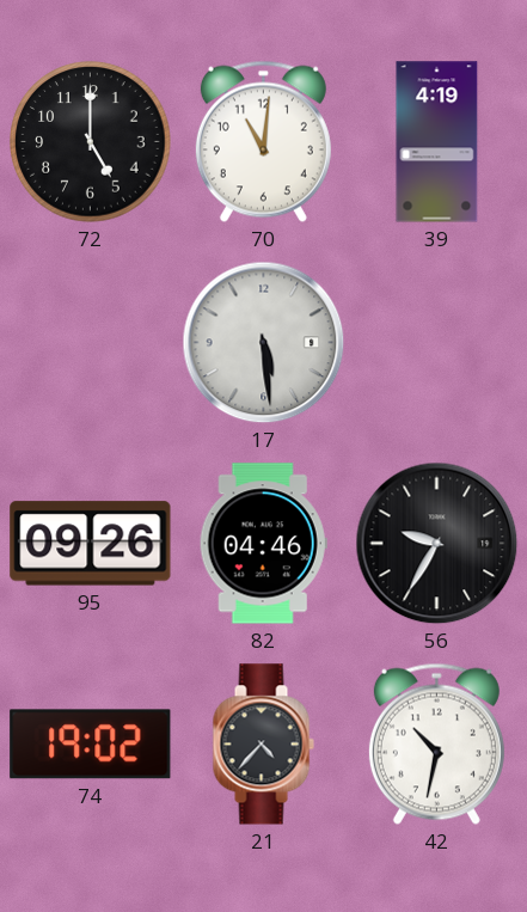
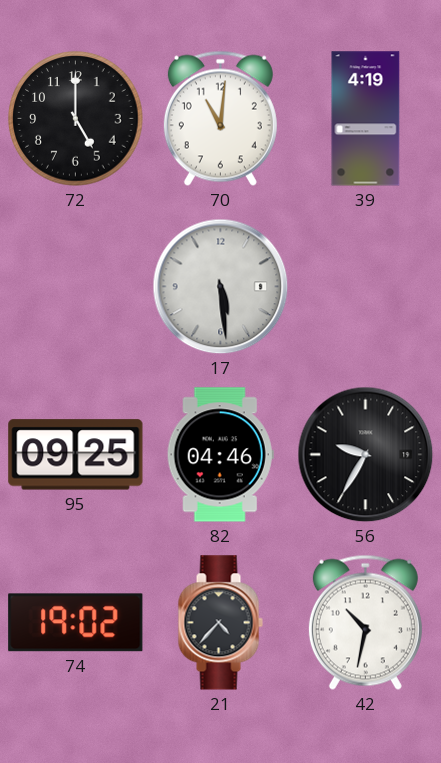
95: 09:26 -> 09:25
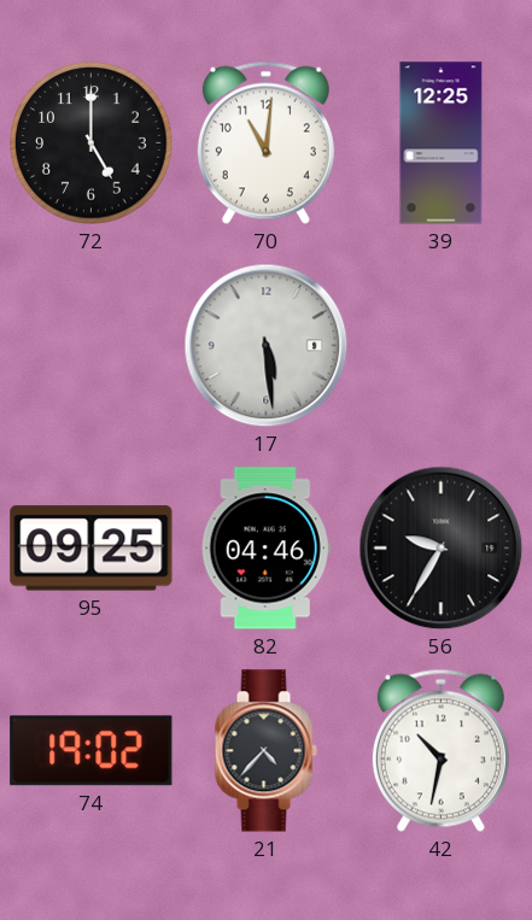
39: 4:19 -> 12:25
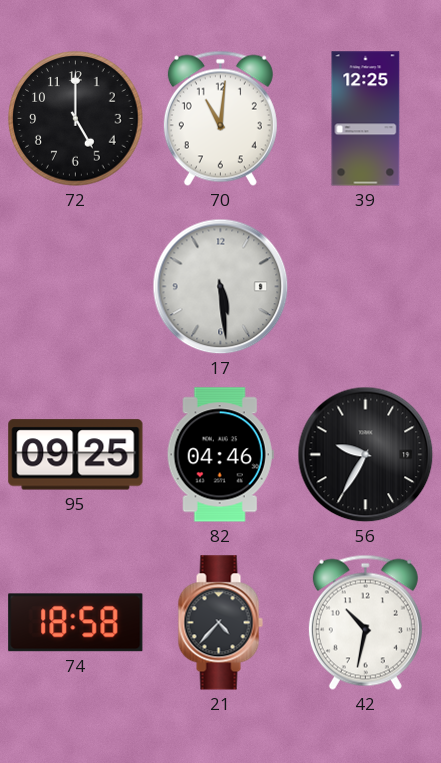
74: 19:02 -> 18:58
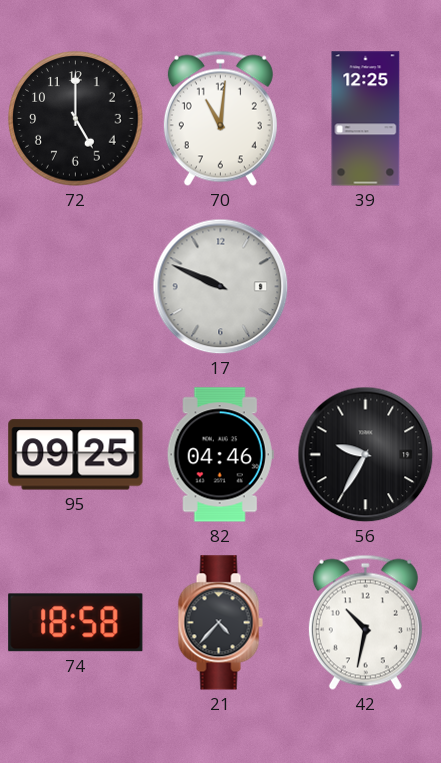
17: 5:29 -> 9:49
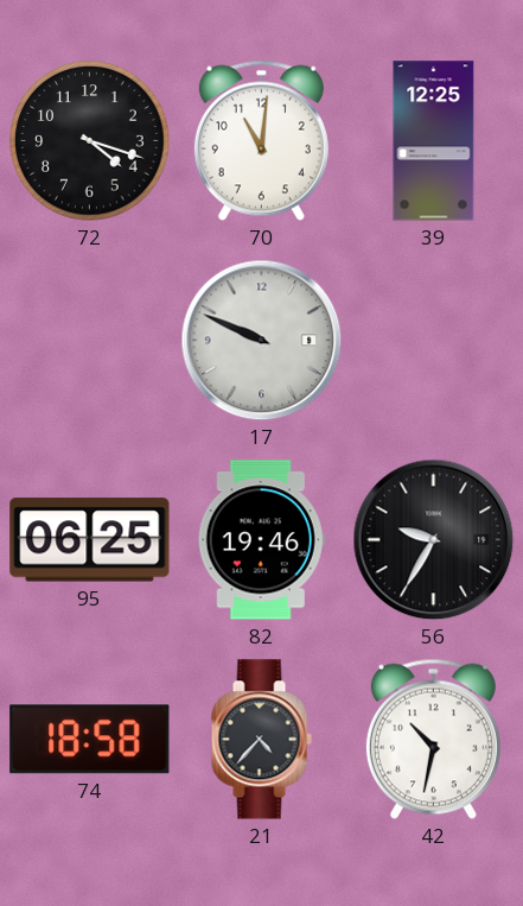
72: 5:00 -> 4:18
95: 09:25 -> 06:25
82: 04:46 -> 19:46
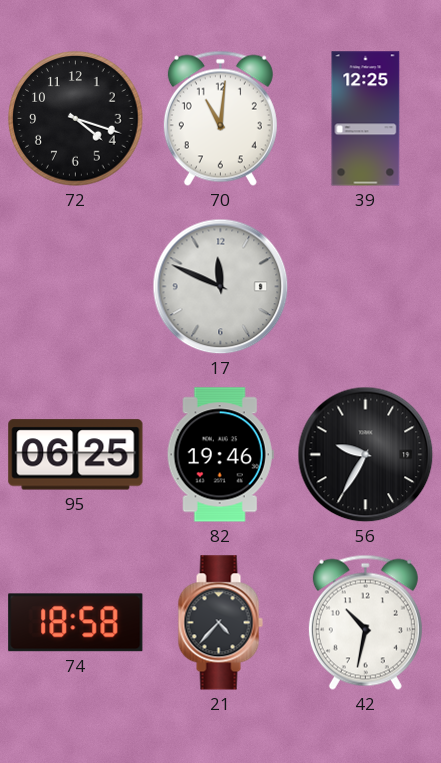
17: 9:49 -> 11:49
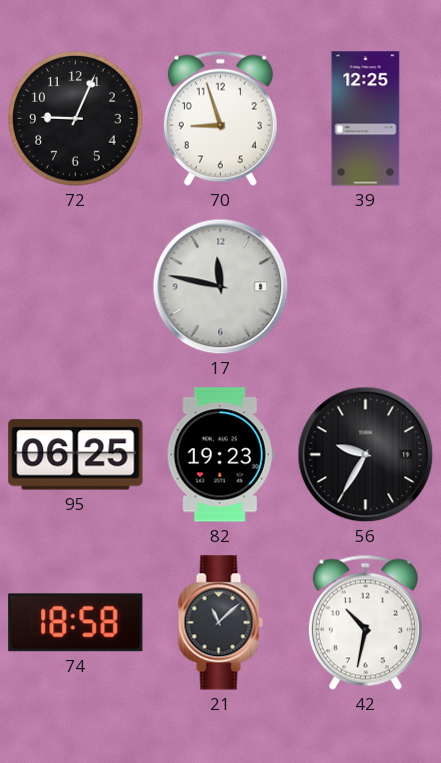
72: 4:18 -> 9:04
70: 11:01 -> 8:57
17: 11:49 -> 11:47
82: 19:46 -> 19:23
21: 4:37 -> 11:08
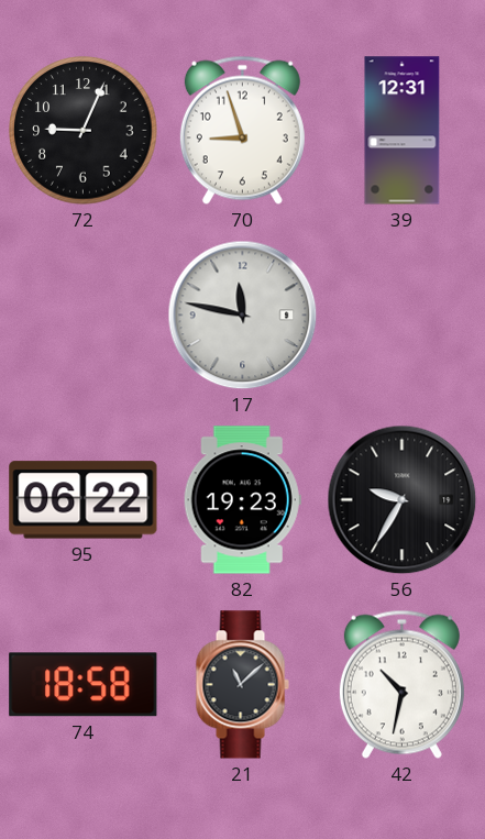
39: 12:25 -> 12:31
95: 06:25 -> 06:22
